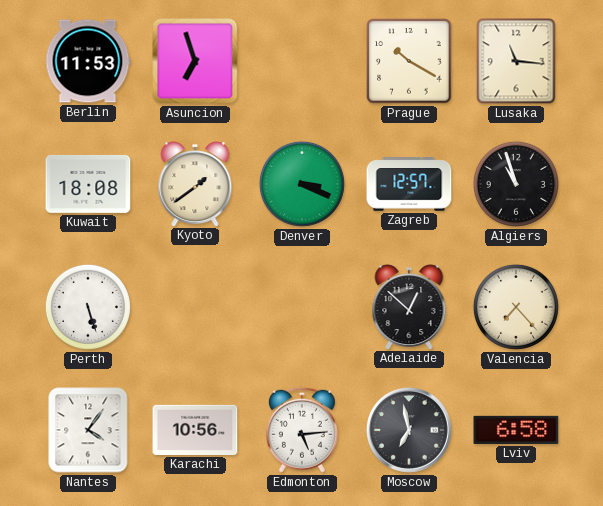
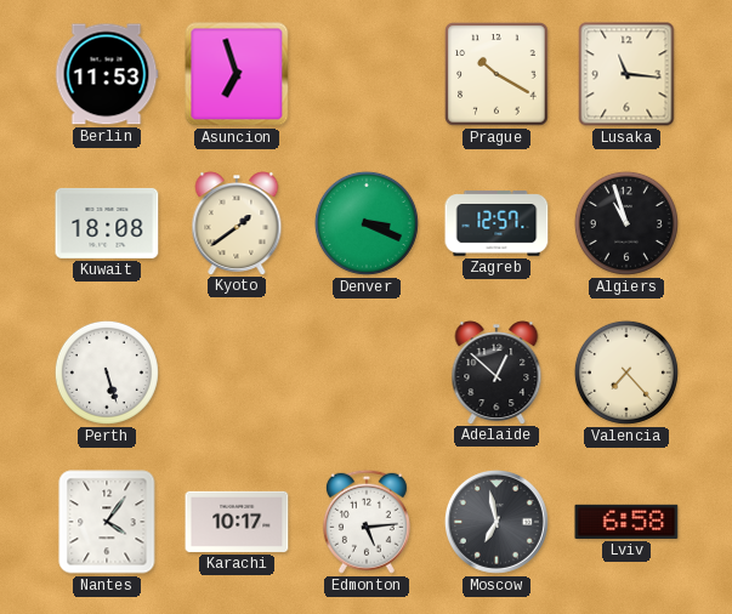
Karachi: 10:56 -> 10:17
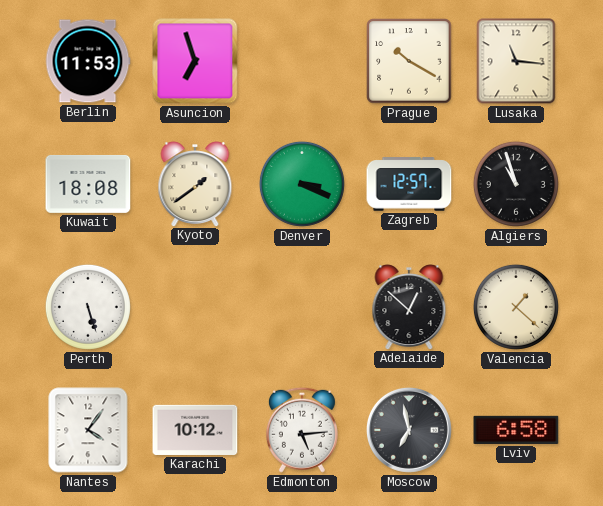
Valencia: 7:23 -> 1:22
Karachi: 10:17 -> 10:12
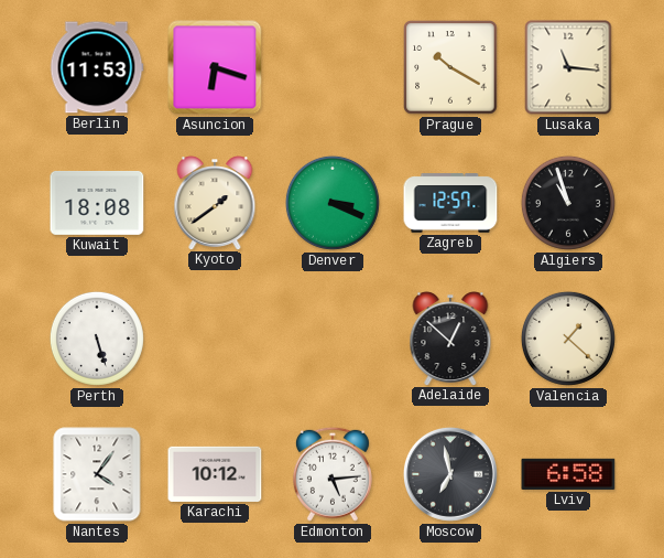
Asuncion: 6:57 -> 6:18
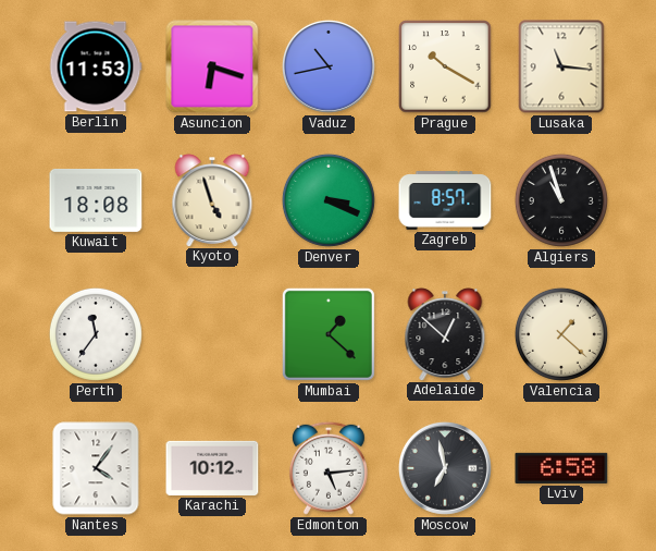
Vaduz: none -> 10:43
Kyoto: 1:39 -> 4:57
Zagreb: 12:57 -> 8:57
Perth: 5:27 -> 11:36
Mumbai: none -> 1:22
